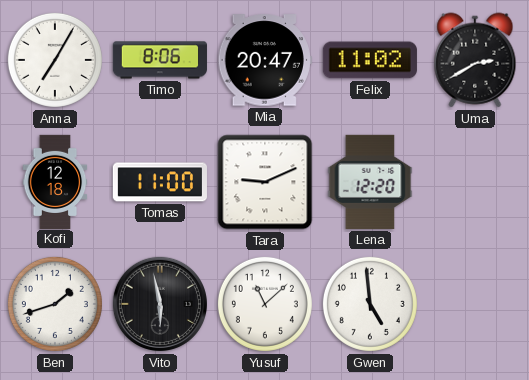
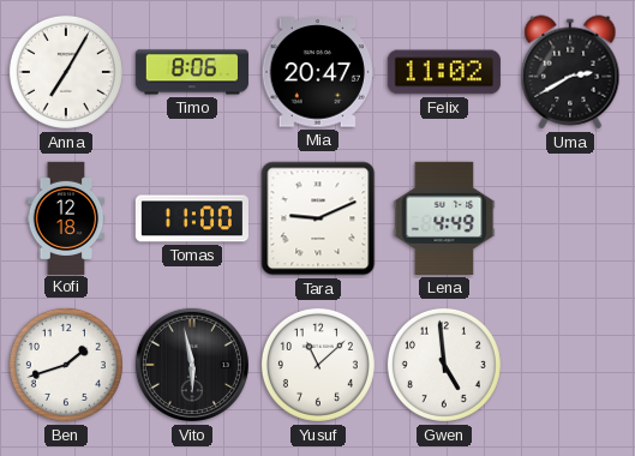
Lena: 12:20 -> 4:49
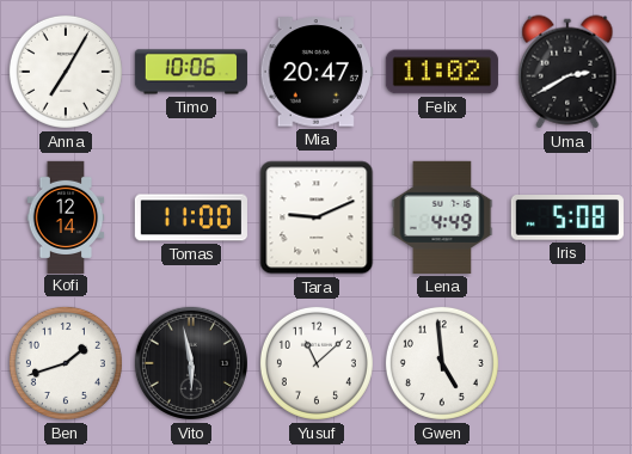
Timo: 8:06 -> 10:06
Kofi: 12:18 -> 12:14
Iris: none -> 5:08
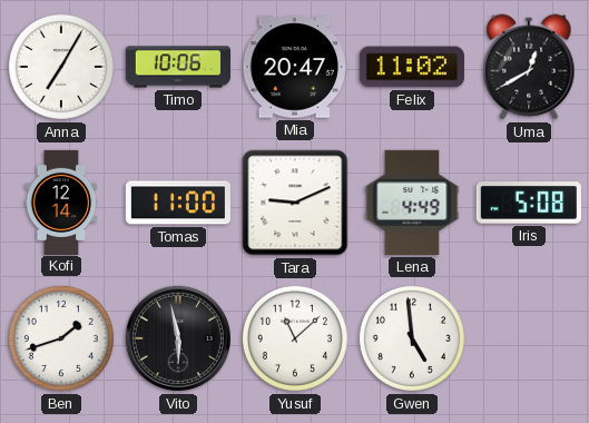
Uma: 2:40 -> 12:40
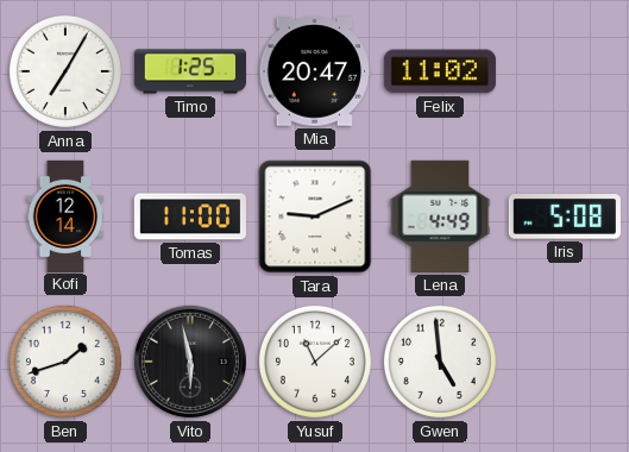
Timo: 10:06 -> 1:25
Uma: 12:40 -> none
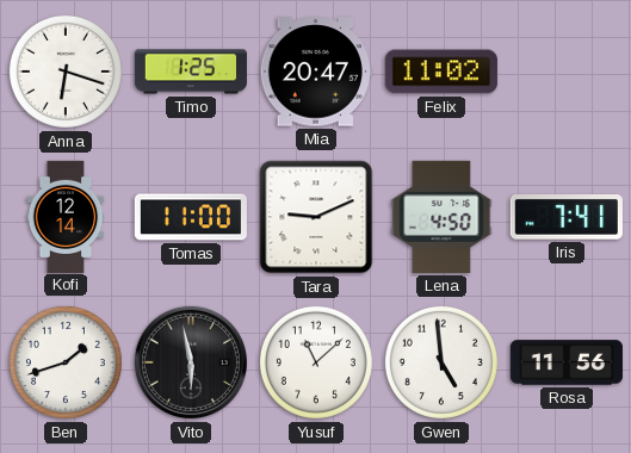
Anna: 7:05 -> 6:18
Lena: 4:49 -> 4:50
Iris: 5:08 -> 7:41
Rosa: none -> 11:56
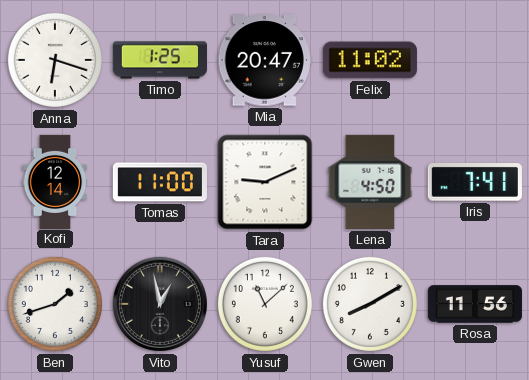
Vito: 5:58 -> 12:58
Gwen: 4:59 -> 8:10
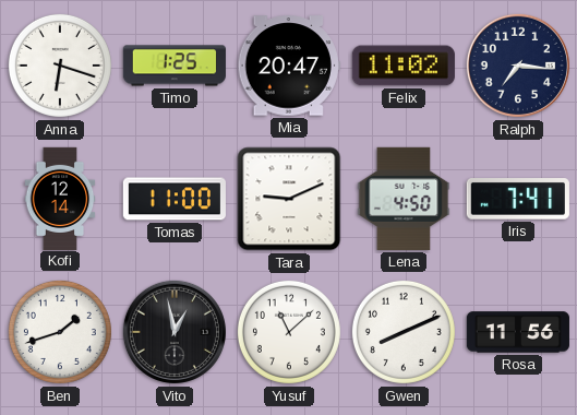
Ralph: none -> 7:16
Gwen: 8:10 -> 8:11
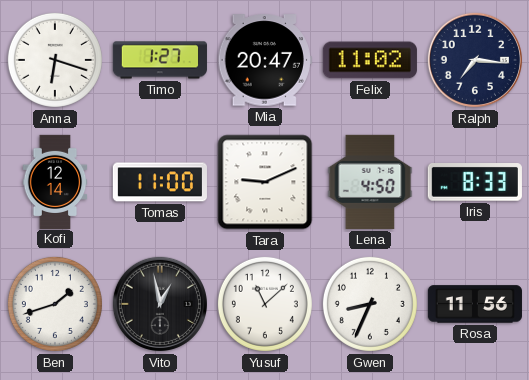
Timo: 1:25 -> 1:27
Iris: 7:41 -> 8:33
Gwen: 8:11 -> 8:34
